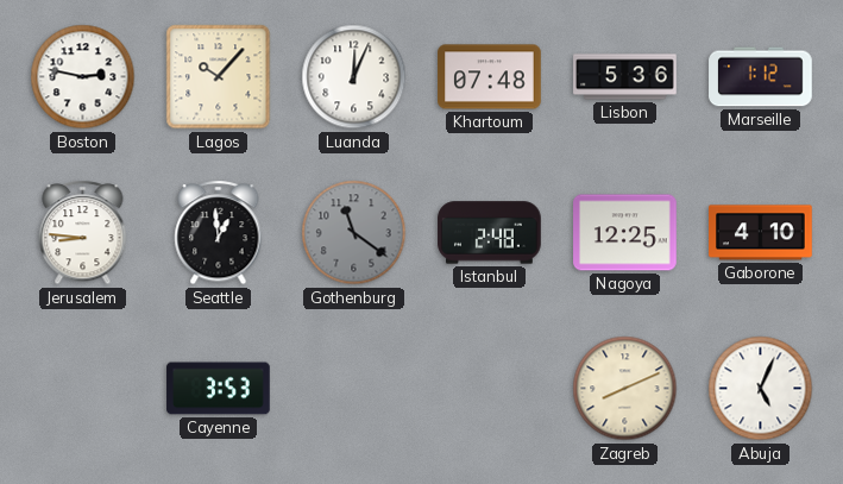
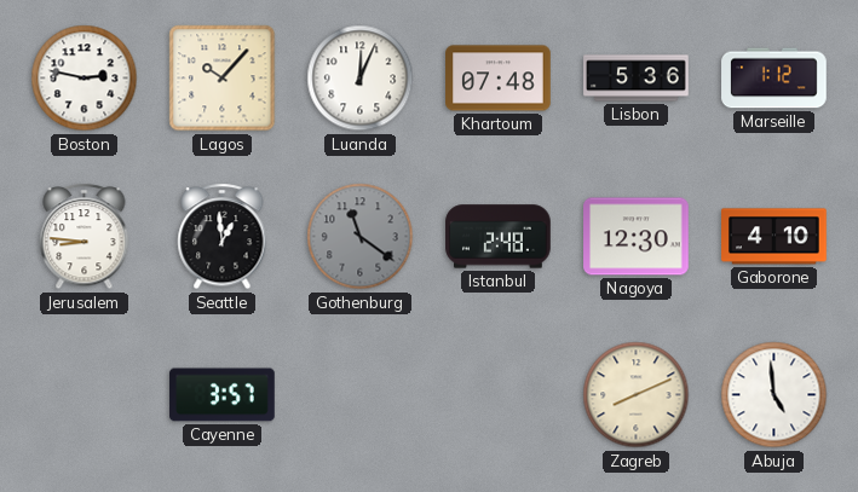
Nagoya: 12:25 -> 12:30
Cayenne: 3:53 -> 3:57
Abuja: 5:04 -> 4:59
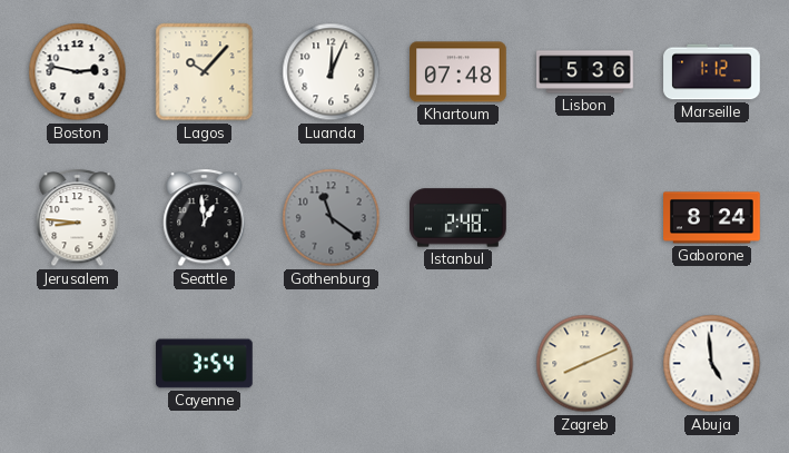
Nagoya: 12:30 -> none
Gaborone: 4:10 -> 8:24
Cayenne: 3:57 -> 3:54
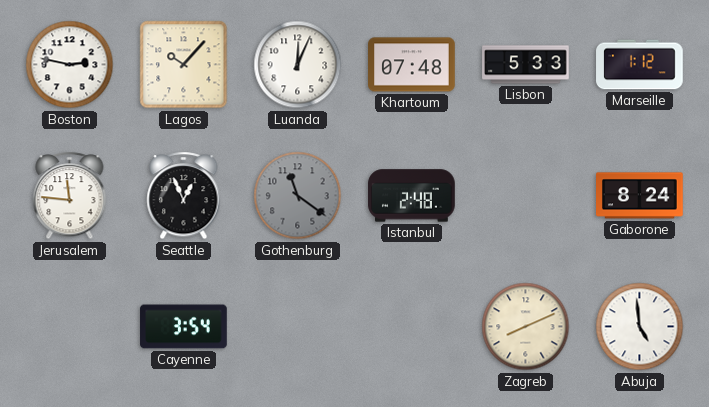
Lisbon: 5:36 -> 5:33
Jerusalem: 8:46 -> 11:46
Seattle: 12:59 -> 12:56
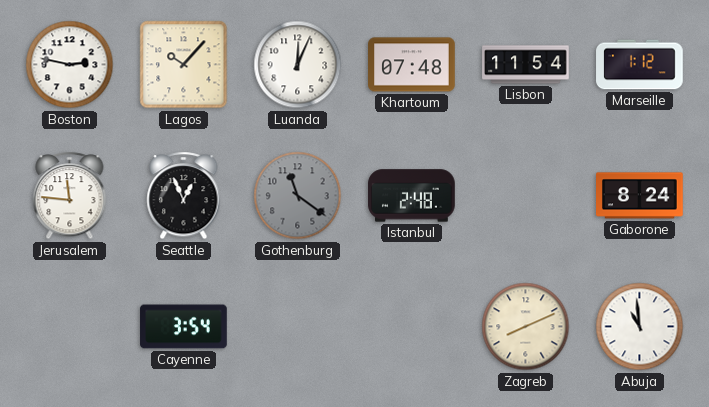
Lisbon: 5:33 -> 11:54
Abuja: 4:59 -> 10:59
